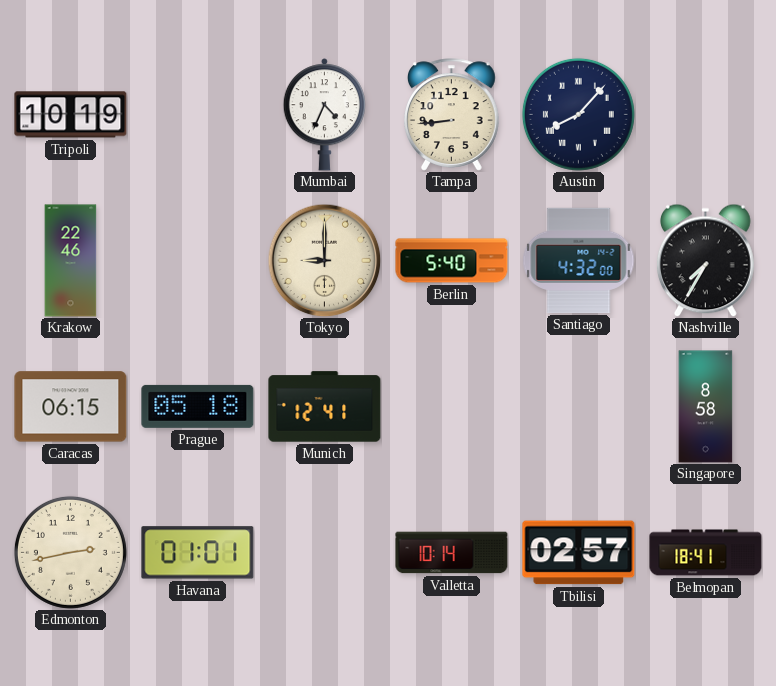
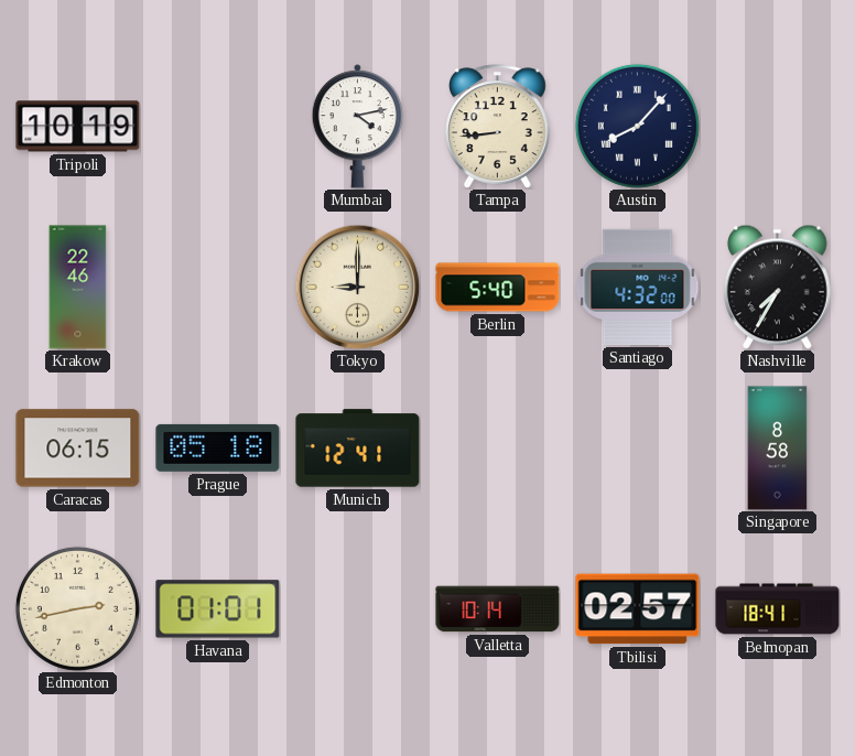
Mumbai: 4:34 -> 4:13
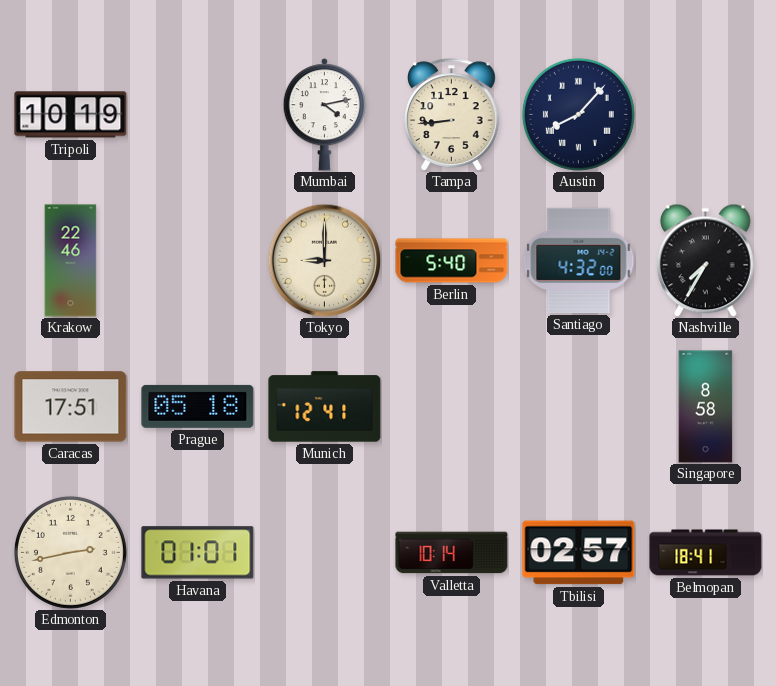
Caracas: 06:15 -> 17:51
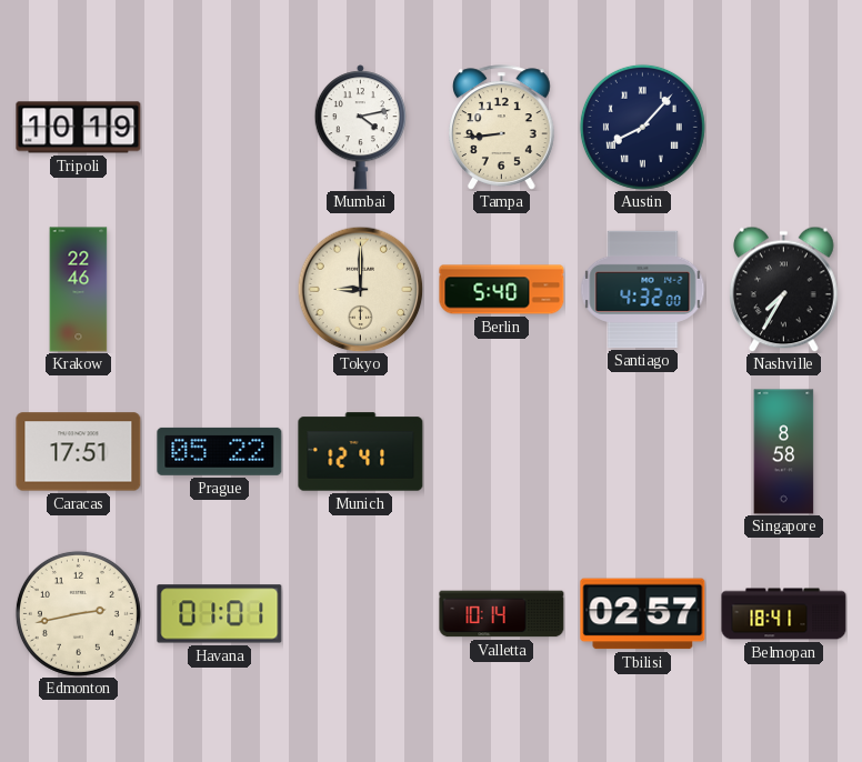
Prague: 05:18 -> 05:22
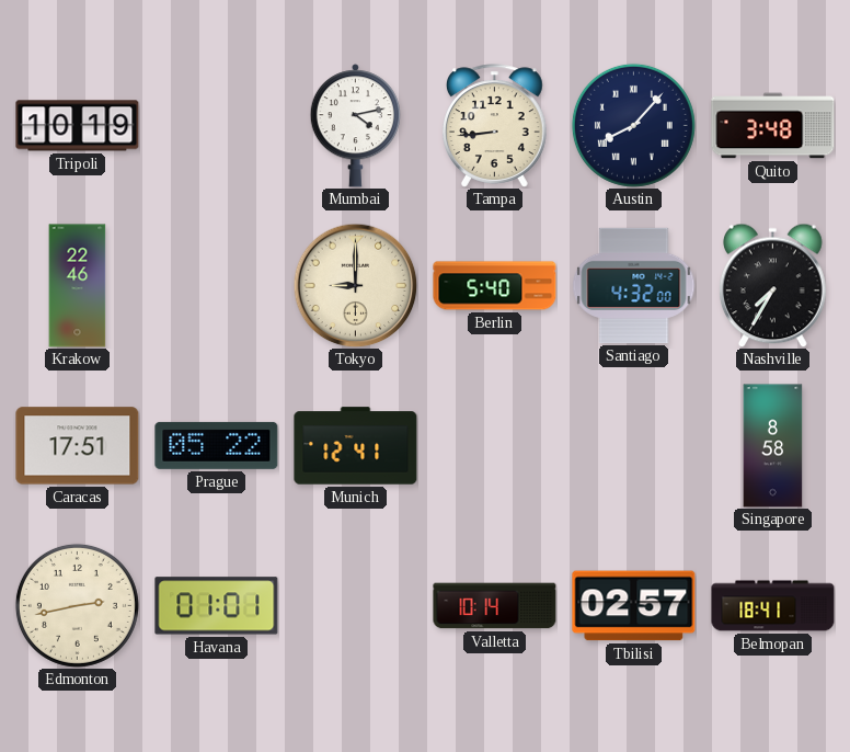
Quito: none -> 3:48
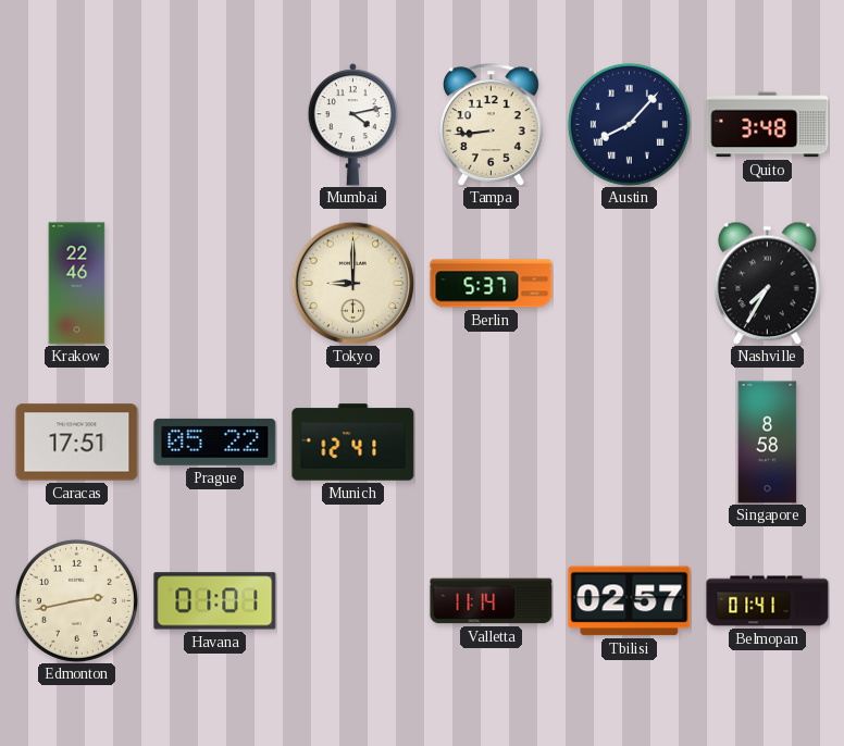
Tripoli: 10:19 -> none
Berlin: 5:40 -> 5:37
Santiago: 4:32 -> none
Valletta: 10:14 -> 11:14
Belmopan: 18:41 -> 01:41
